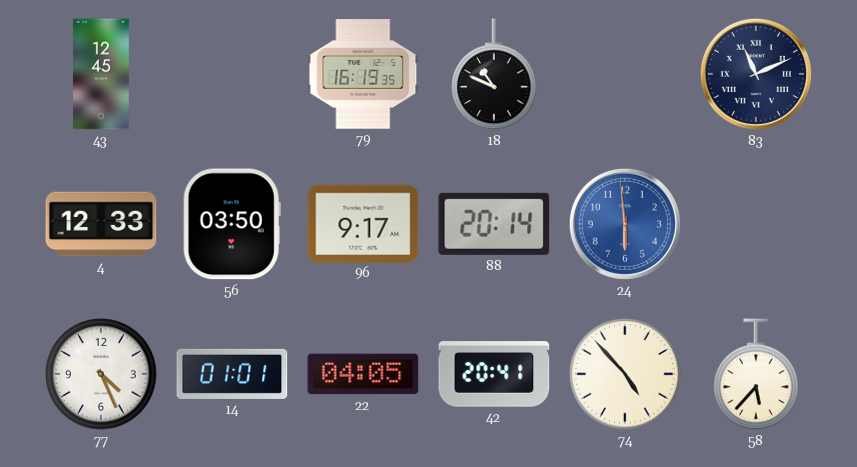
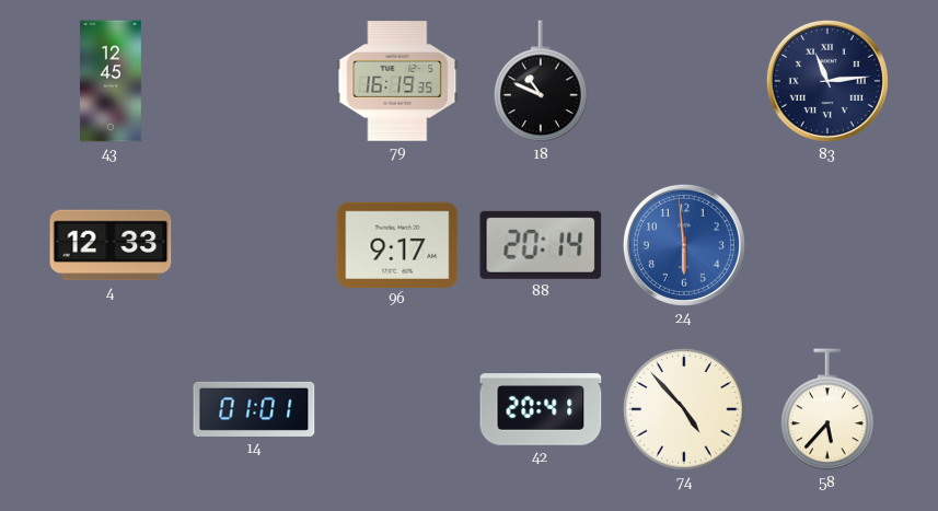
83: 11:11 -> 11:14
56: 03:50 -> none
77: 4:26 -> none
22: 04:05 -> none
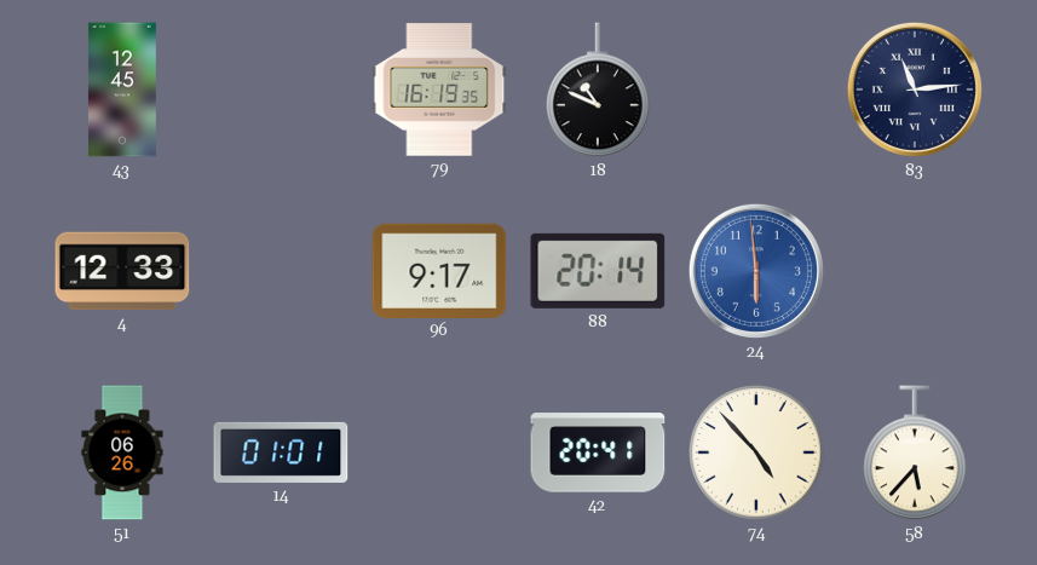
51: none -> 06:26
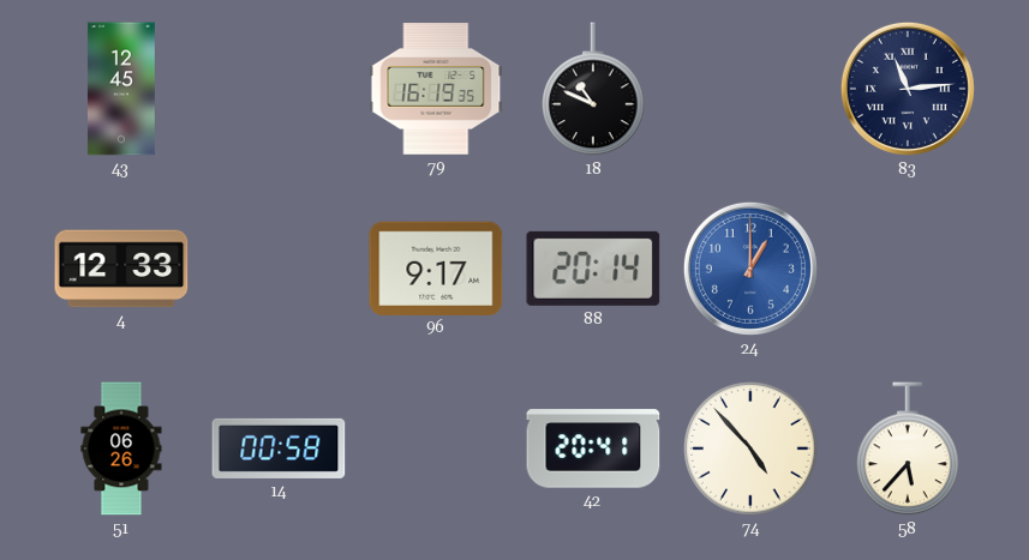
24: 5:59 -> 1:00
14: 01:01 -> 00:58
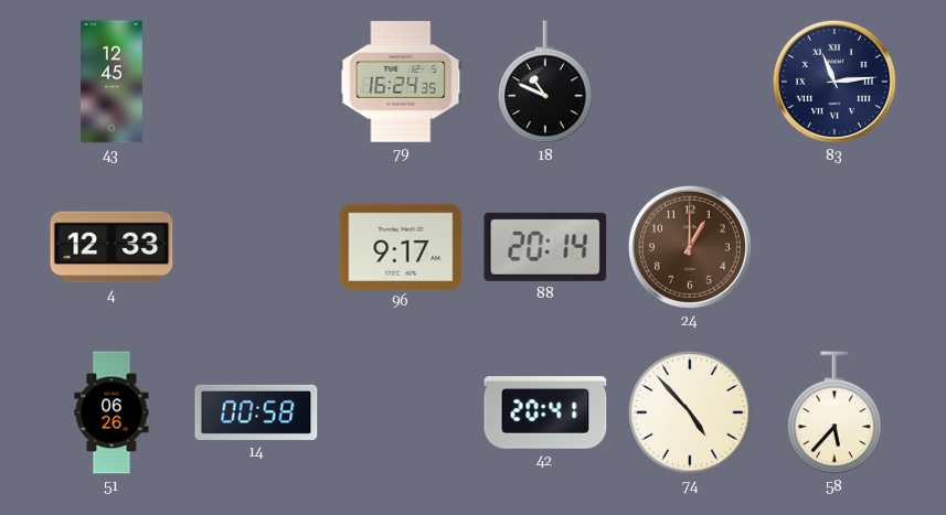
79: 16:19 -> 16:24
24 dial: blue -> brown
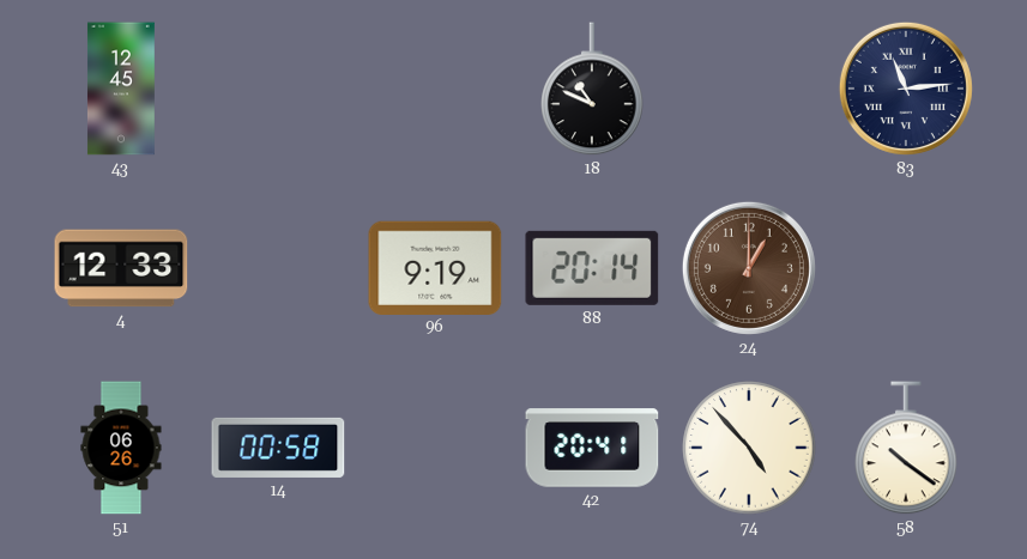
79: 16:24 -> none
96: 9:17 -> 9:19
58: 5:37 -> 10:21
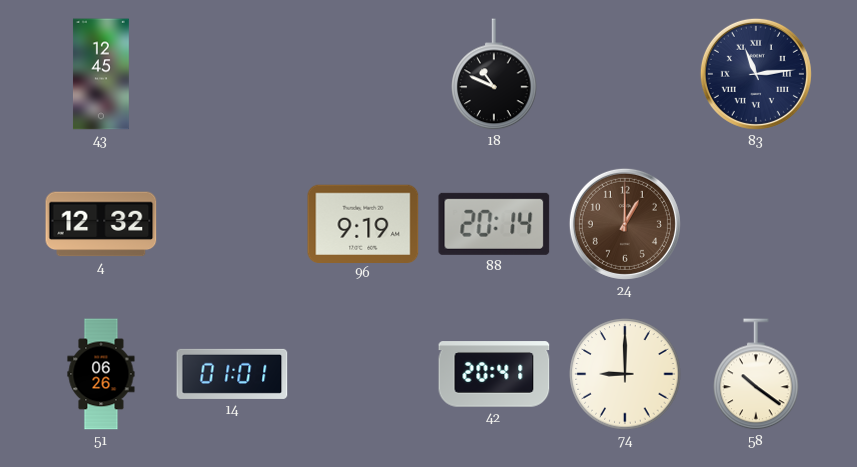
4: 12:33 -> 12:32
14: 00:58 -> 01:01
74: 4:53 -> 9:00
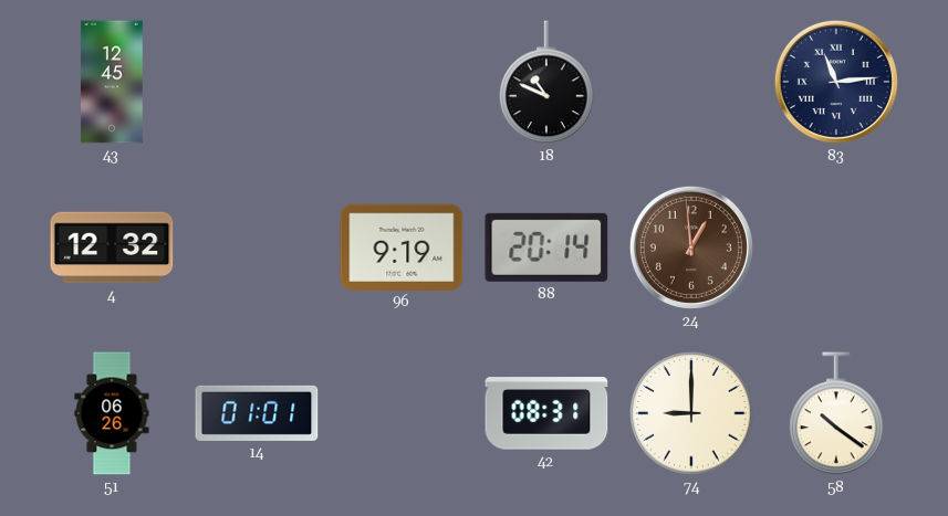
24: 1:00 -> 12:59
42: 20:41 -> 08:31
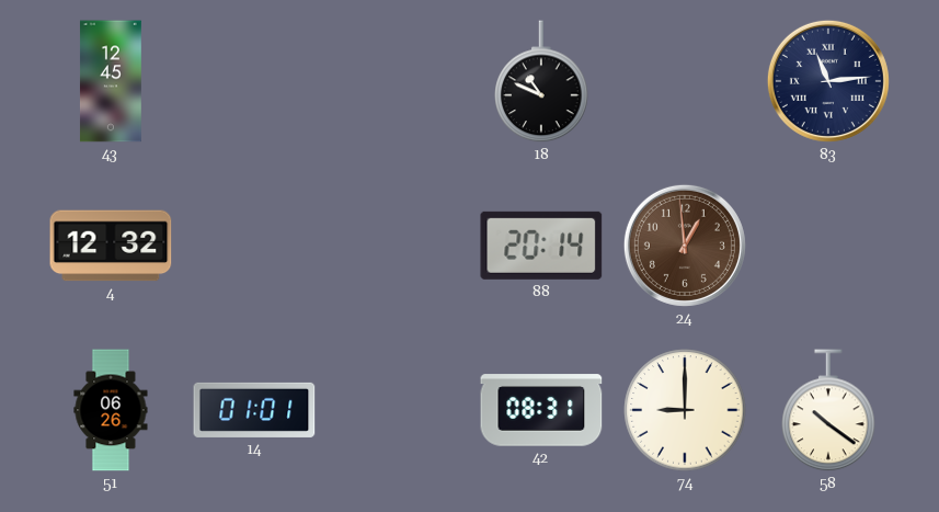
96: 9:19 -> none
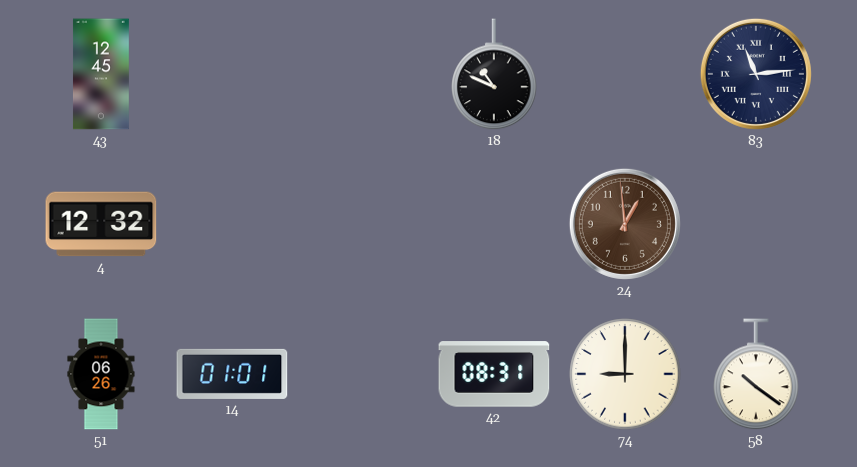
88: 20:14 -> none
